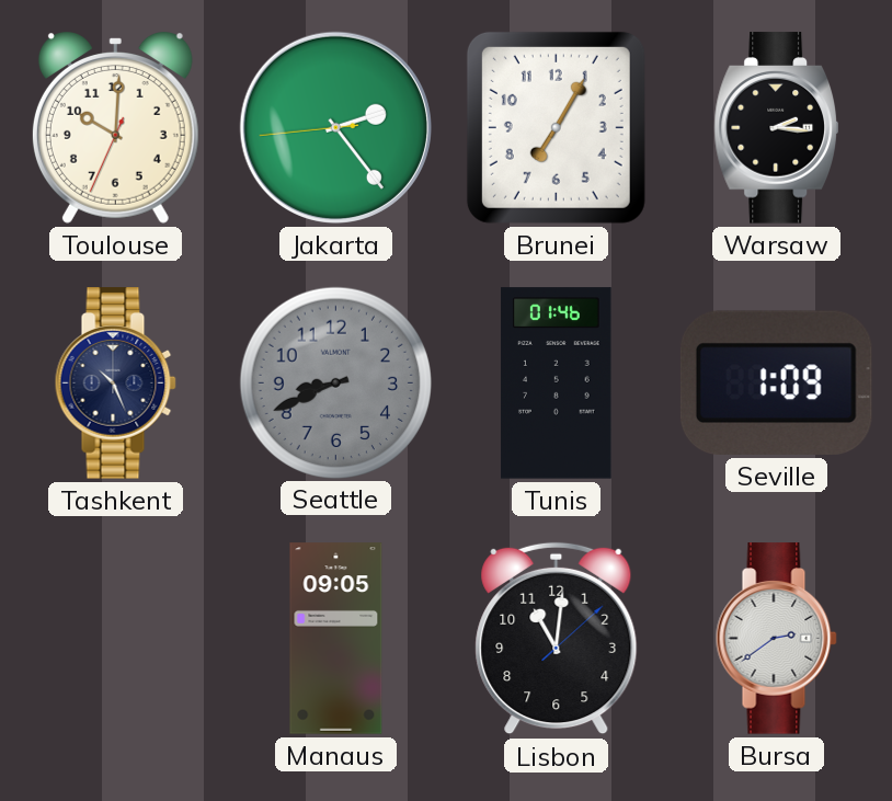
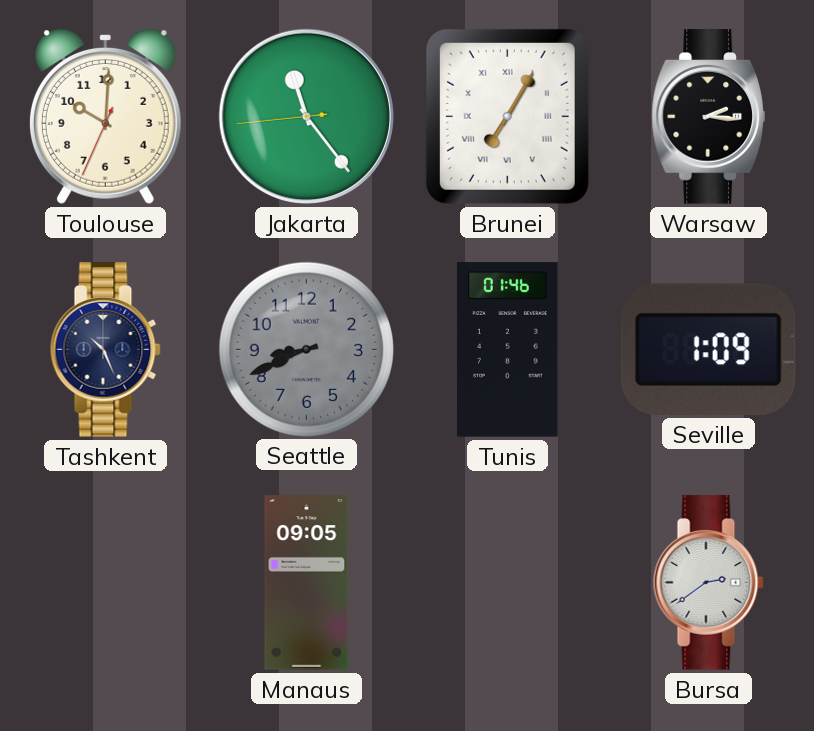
Jakarta: 2:23 -> 11:23
Brunei numerals: Arabic -> Roman
Lisbon: 11:01 -> none
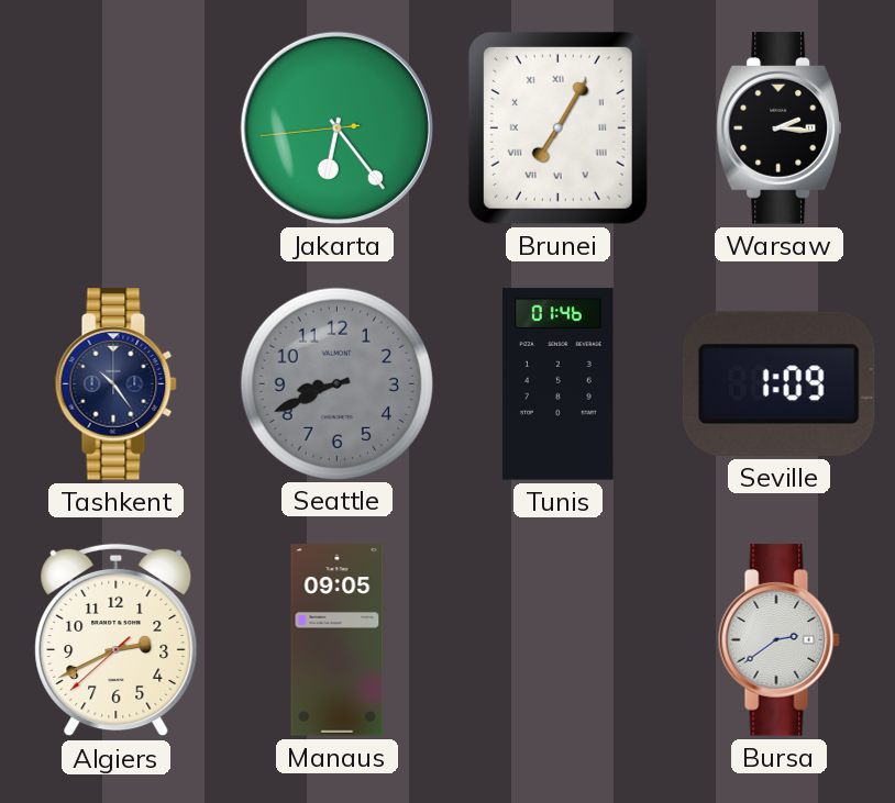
Toulouse: 10:00 -> none
Jakarta: 11:23 -> 6:23
Tashkent: 10:26 -> 10:24
Algiers: none -> 2:40
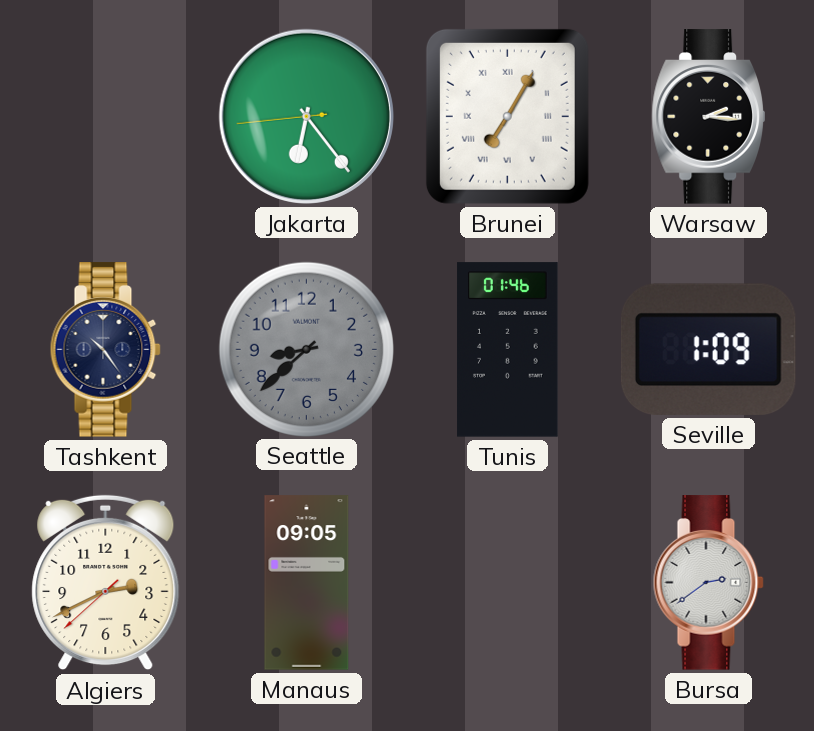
Seattle: 8:41 -> 8:38
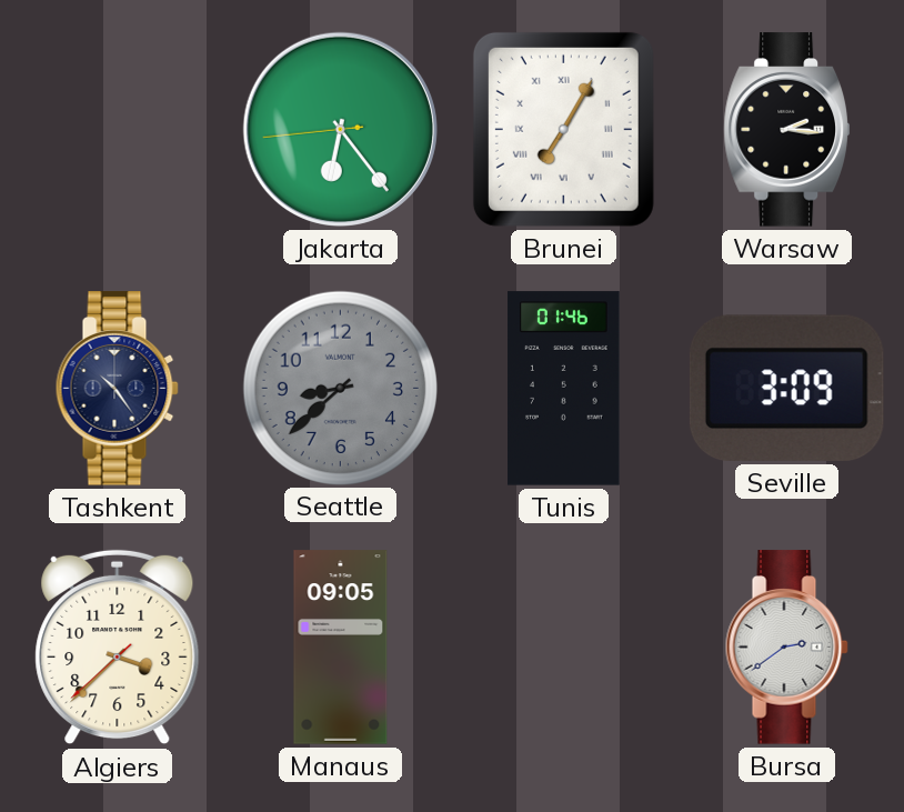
Seville: 1:09 -> 3:09
Algiers: 2:40 -> 3:37
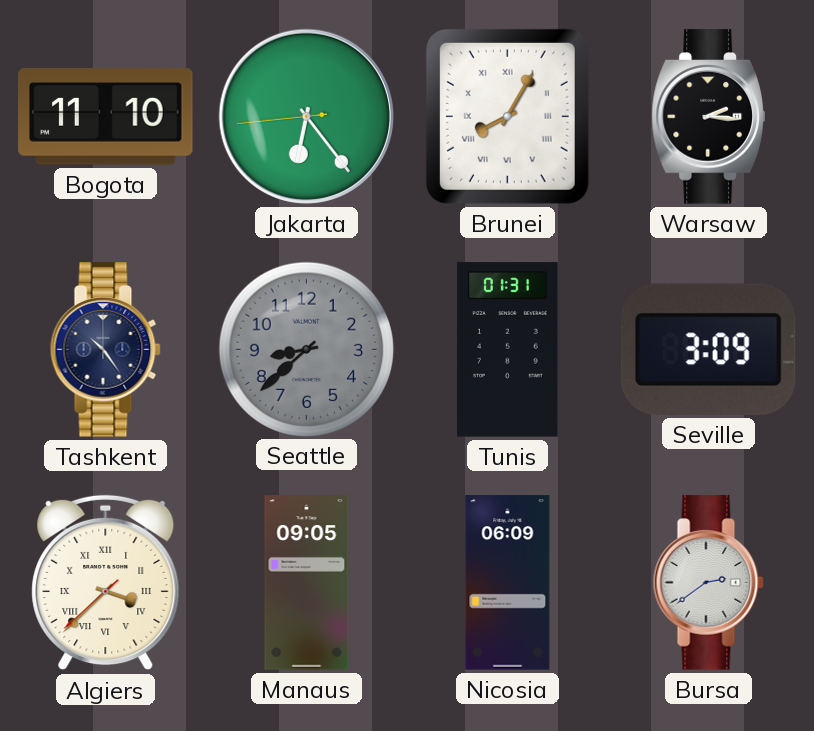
Bogota: none -> 11:10
Brunei: 7:05 -> 8:05
Tunis: 01:46 -> 01:31
Algiers numerals: Arabic -> Roman
Nicosia: none -> 06:09
